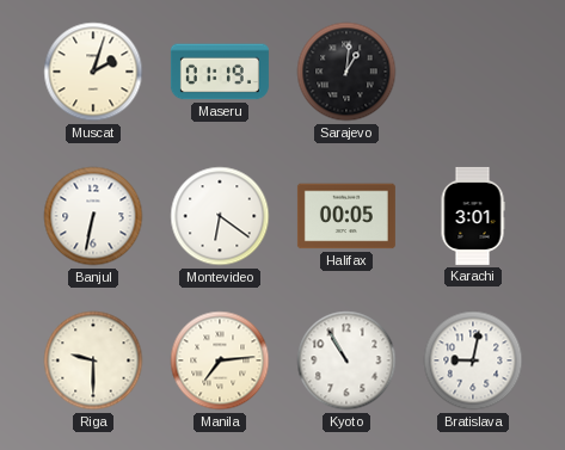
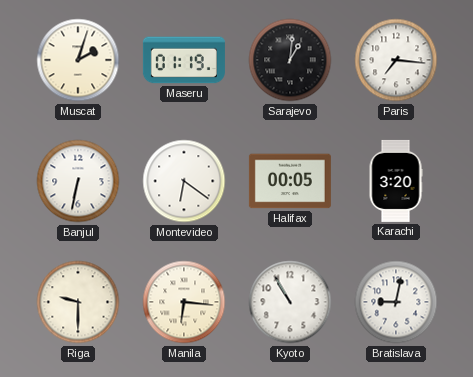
Paris: none -> 7:16
Karachi: 3:01 -> 3:20
Manila: 7:14 -> 6:16
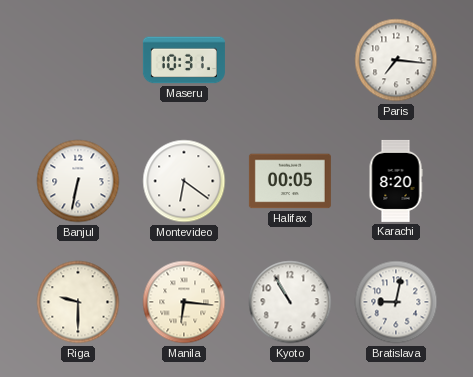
Muscat: 2:03 -> none
Maseru: 01:19 -> 10:31
Sarajevo: 1:01 -> none
Karachi: 3:20 -> 8:20
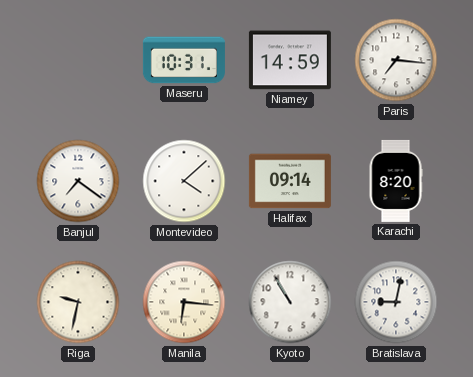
Niamey: none -> 14:59
Banjul: 6:32 -> 7:21
Montevideo: 6:21 -> 4:08
Halifax: 00:05 -> 09:14
Riga: 9:30 -> 9:32
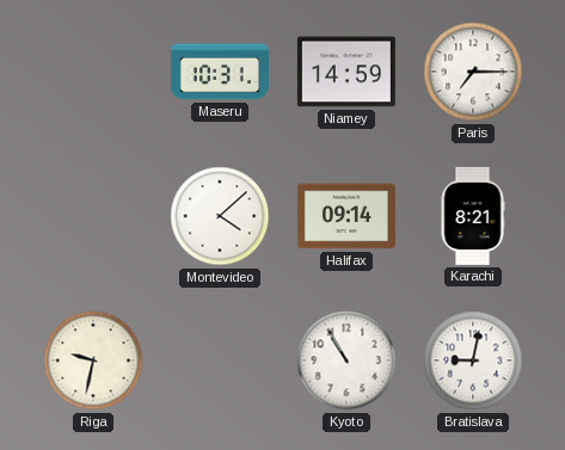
Paris: 7:16 -> 7:15
Banjul: 7:21 -> none
Karachi: 8:20 -> 8:21
Manila: 6:16 -> none
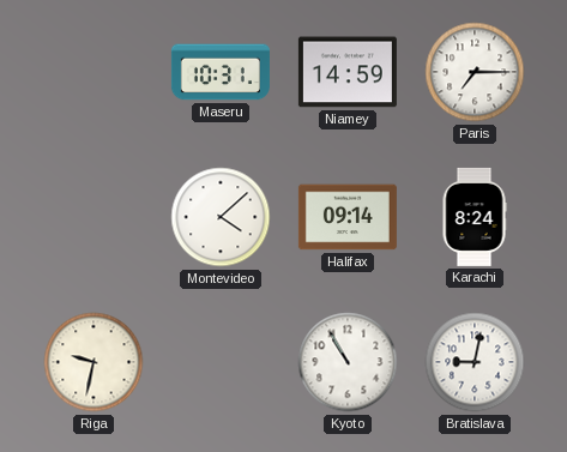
Karachi: 8:21 -> 8:24
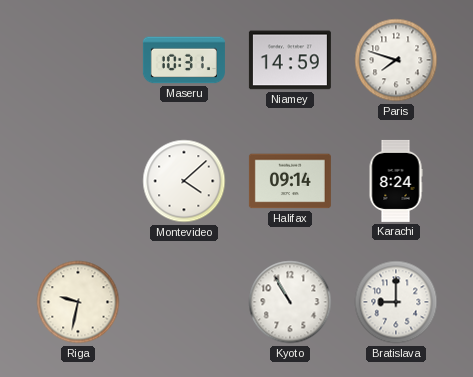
Paris: 7:15 -> 7:48
Bratislava: 9:02 -> 9:00
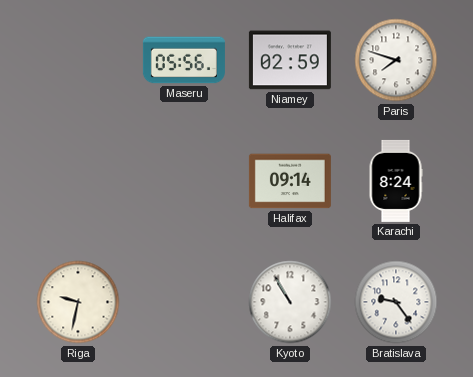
Maseru: 10:31 -> 05:56
Niamey: 14:59 -> 02:59
Montevideo: 4:08 -> none
Bratislava: 9:00 -> 9:24
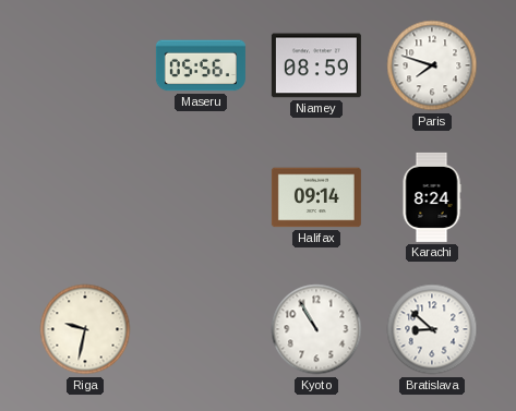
Niamey: 02:59 -> 08:59
Bratislava: 9:24 -> 8:52
